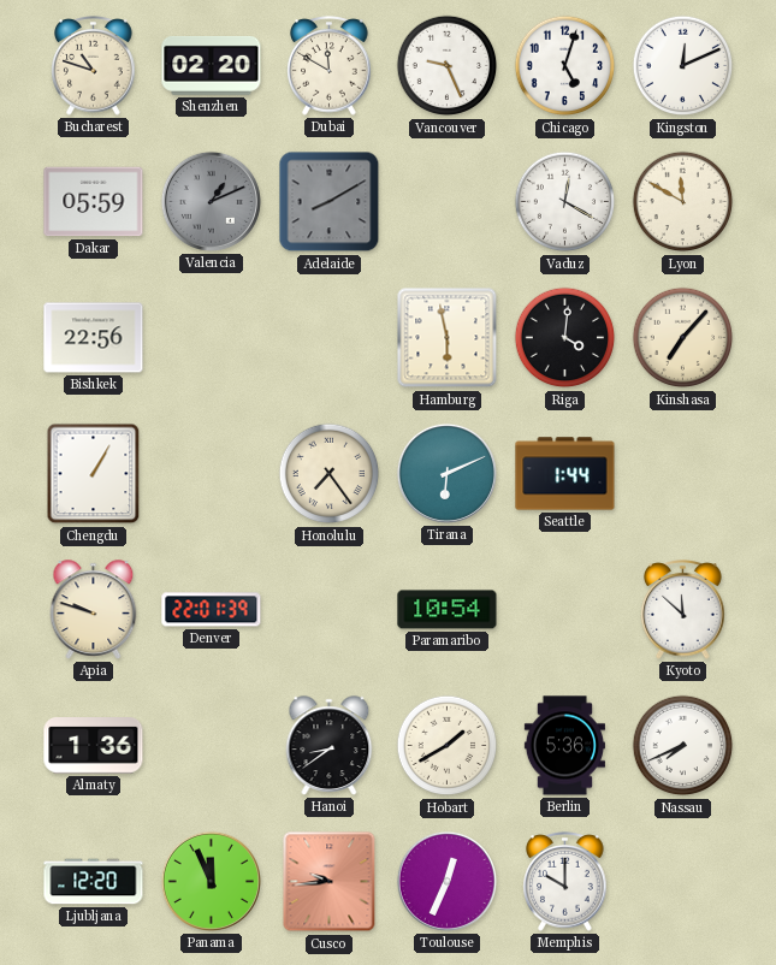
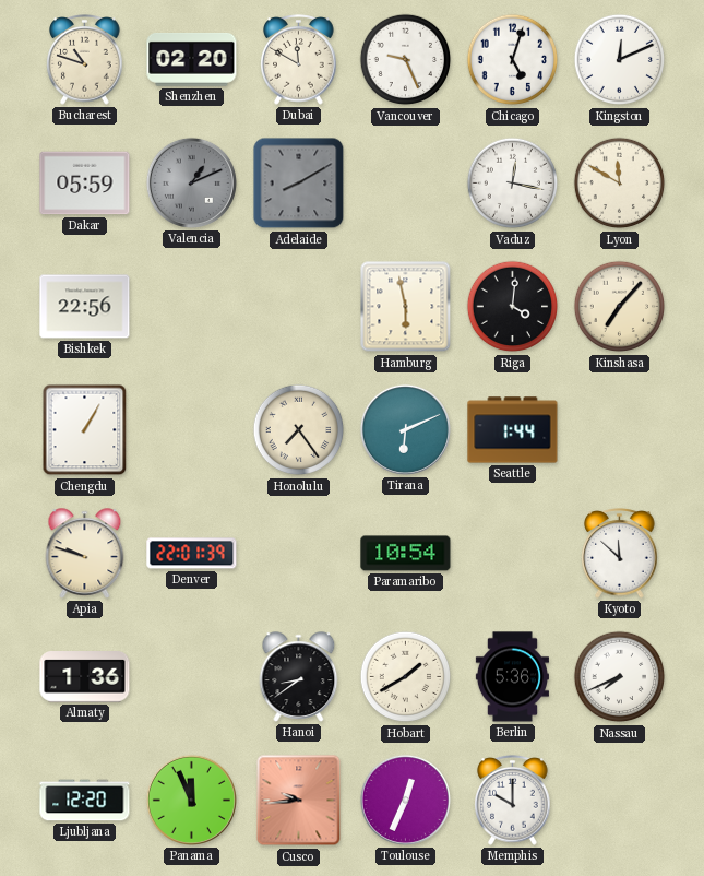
Vaduz: 12:20 -> 12:17
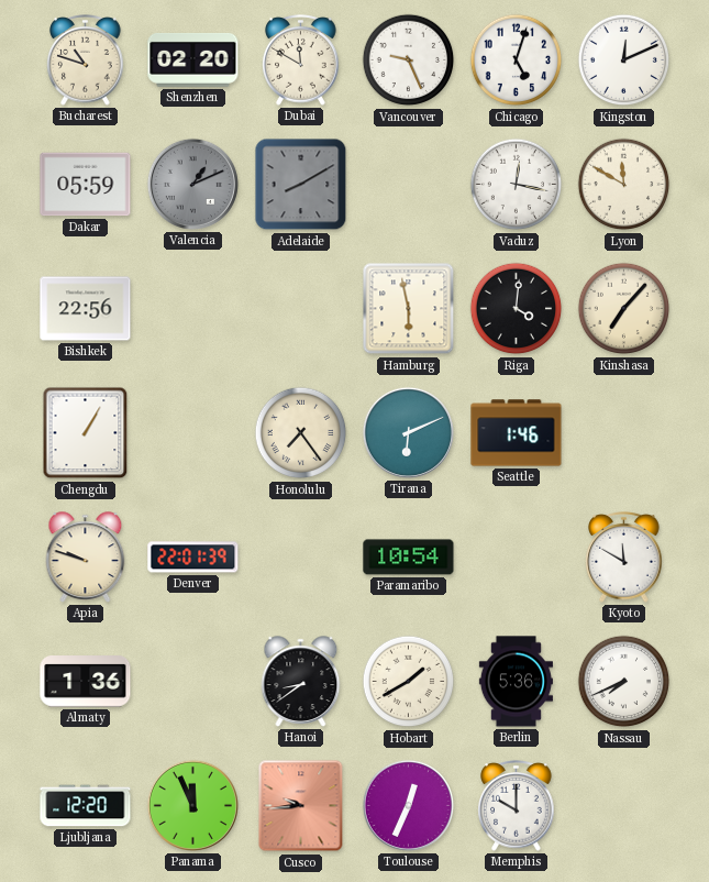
Seattle: 1:44 -> 1:46
Kyoto: 11:52 -> 11:50
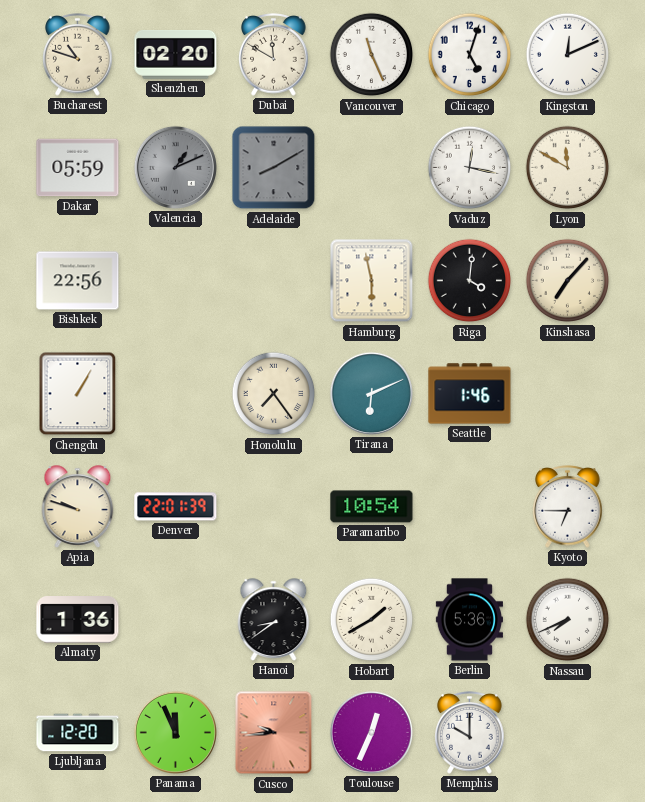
Vancouver: 9:26 -> 11:26
Kyoto: 11:50 -> 6:45
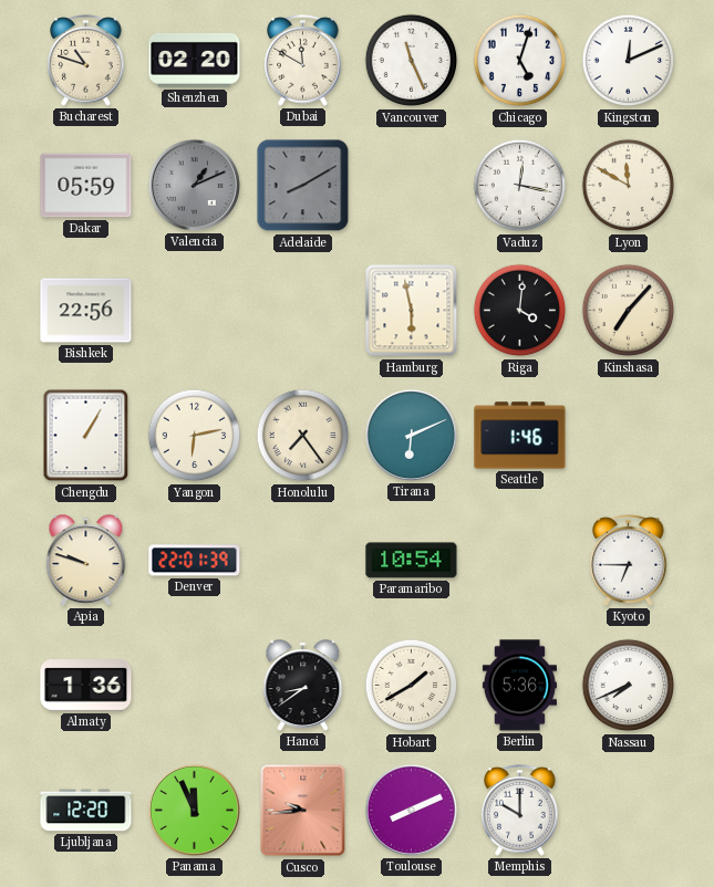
Yangon: none -> 6:13
Toulouse: 12:34 -> 8:11
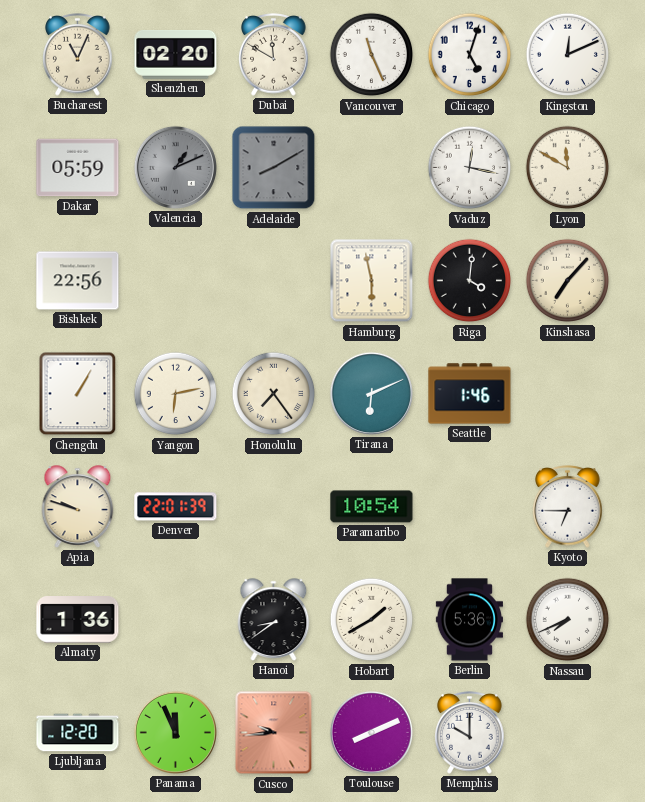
Bucharest: 10:48 -> 11:04
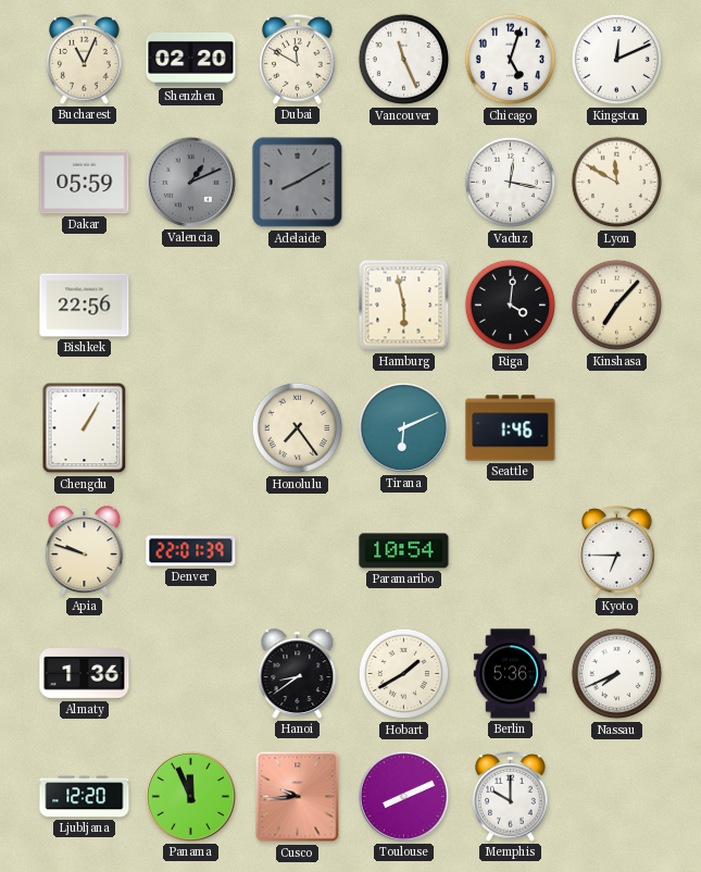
Yangon: 6:13 -> none
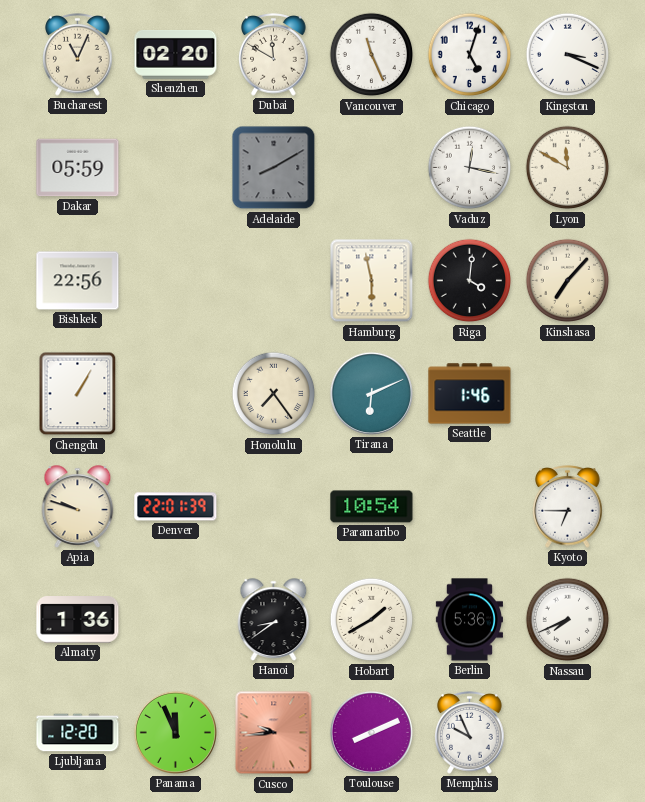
Kingston: 12:11 -> 3:19
Valencia: 1:11 -> none
Memphis: 10:00 -> 9:56
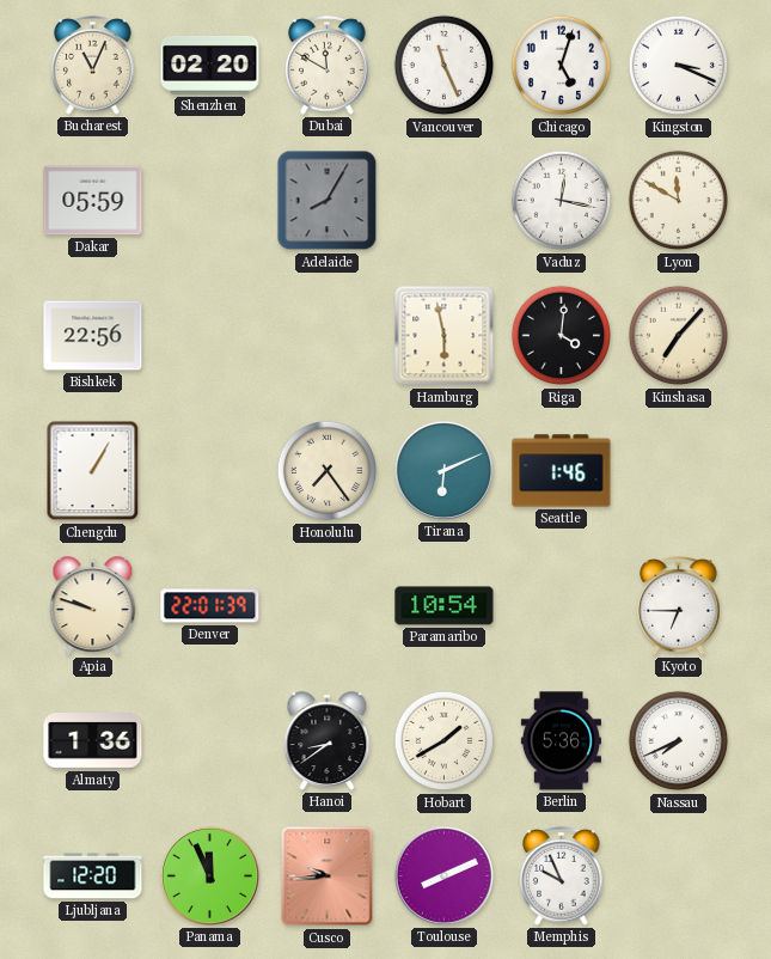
Adelaide: 8:10 -> 8:05
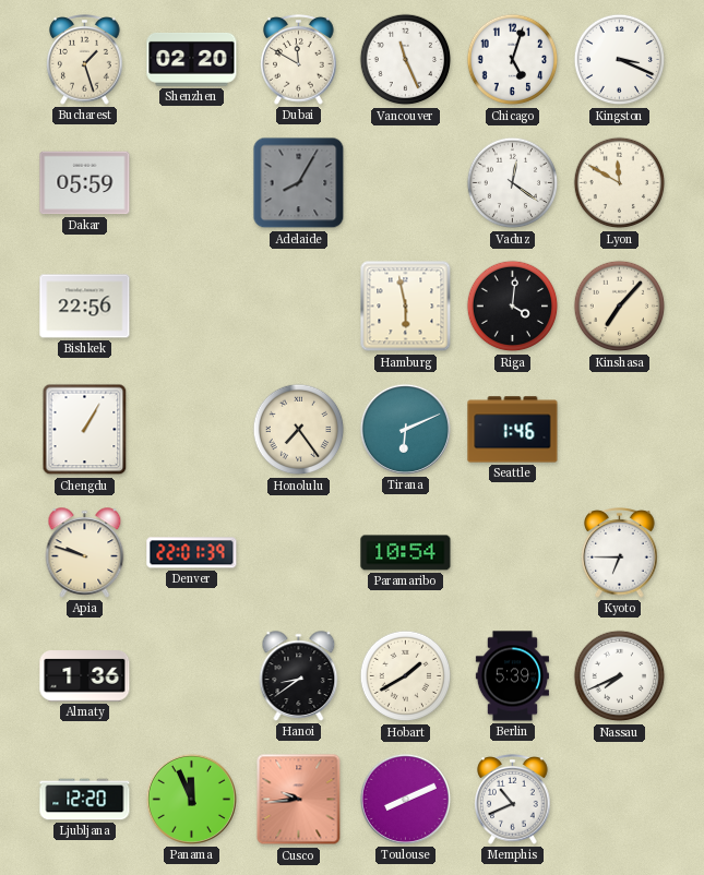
Bucharest: 11:04 -> 1:27
Vaduz: 12:17 -> 12:21
Berlin: 5:36 -> 5:39
Memphis: 9:56 -> 10:41
